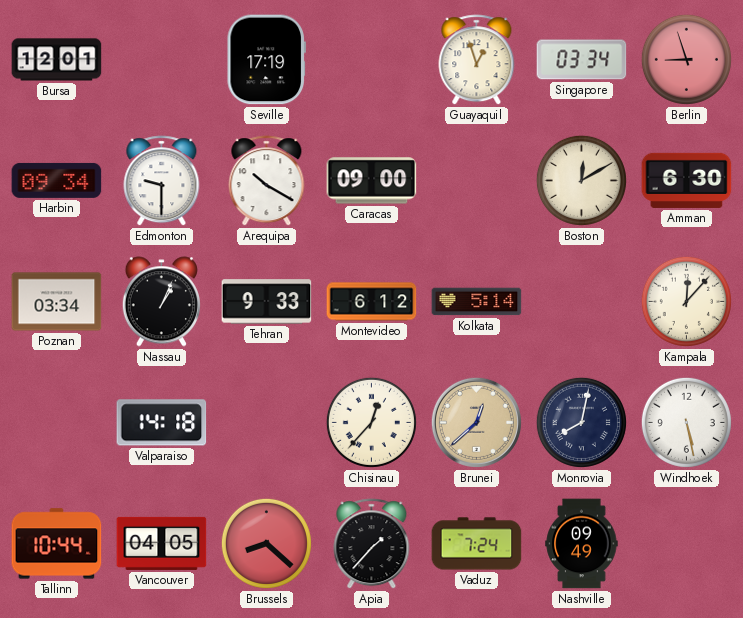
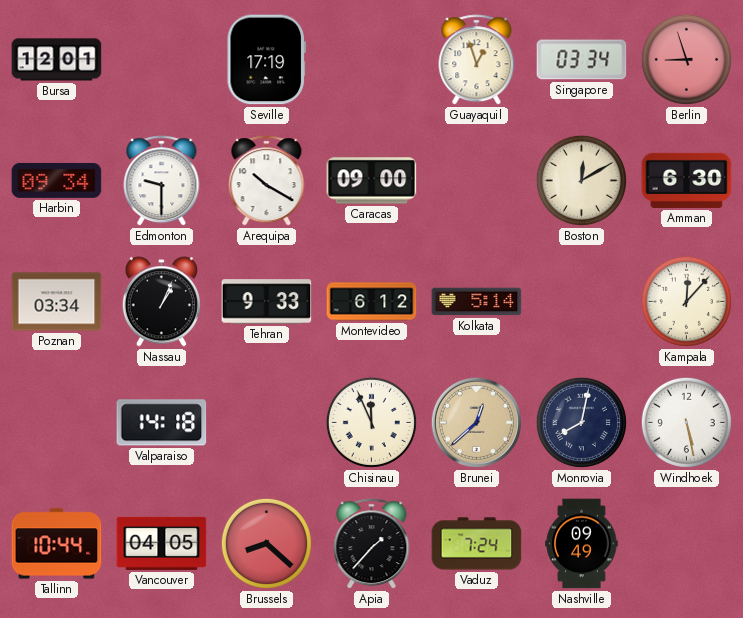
Chisinau: 12:37 -> 11:56
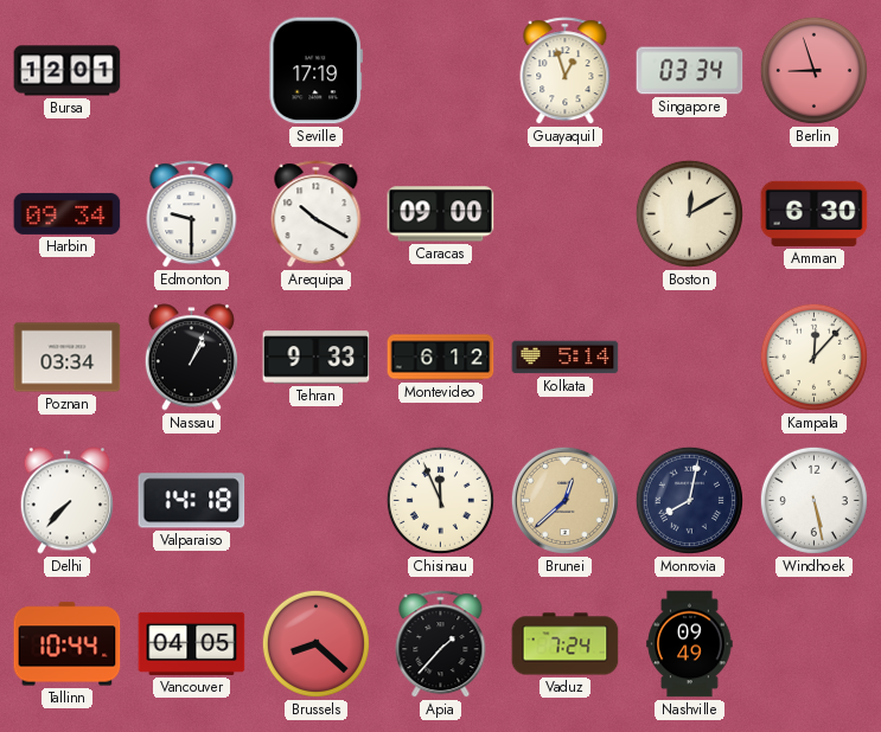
Delhi: none -> 7:37
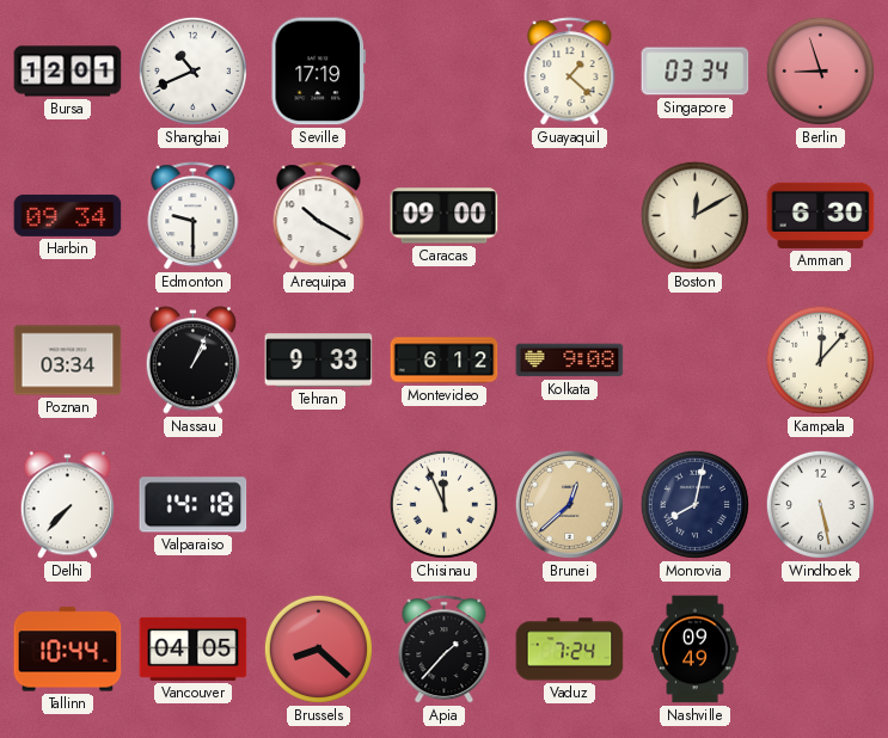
Shanghai: none -> 10:41
Guayaquil: 12:57 -> 1:22
Kolkata: 5:14 -> 9:08
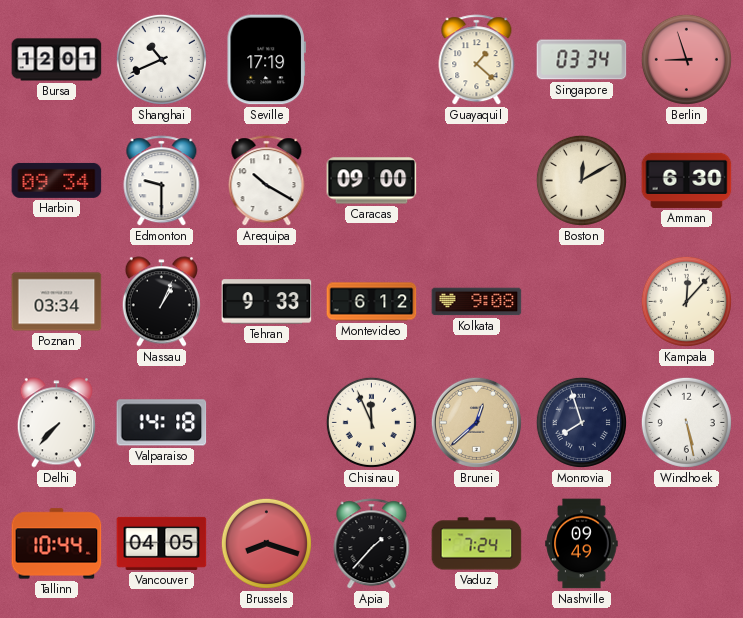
Monrovia: 8:02 -> 7:57
Brussels: 8:22 -> 8:18
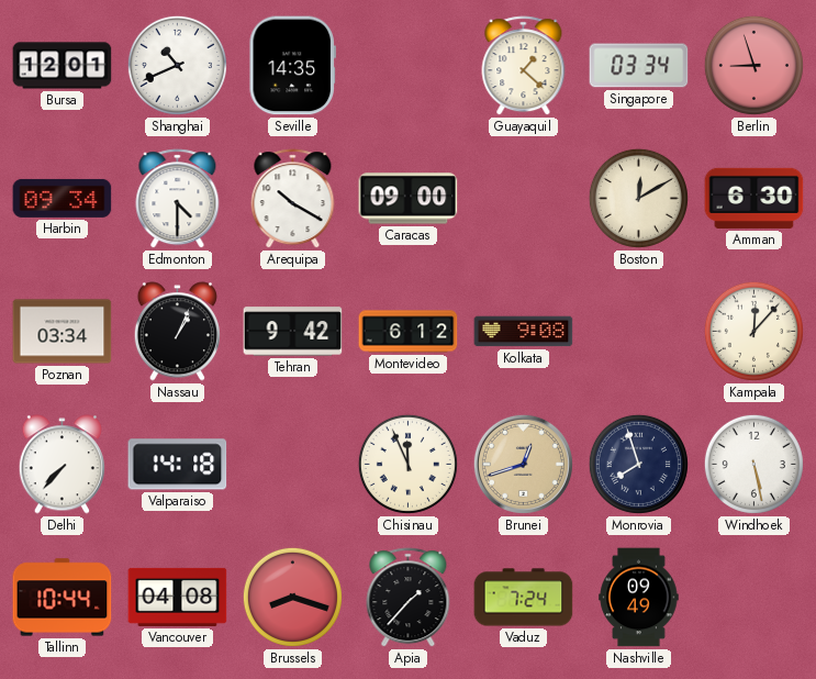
Seville: 17:19 -> 14:35
Edmonton: 9:30 -> 4:30
Tehran: 9:33 -> 9:42
Brunei: 12:38 -> 12:42
Vancouver: 04:05 -> 04:08
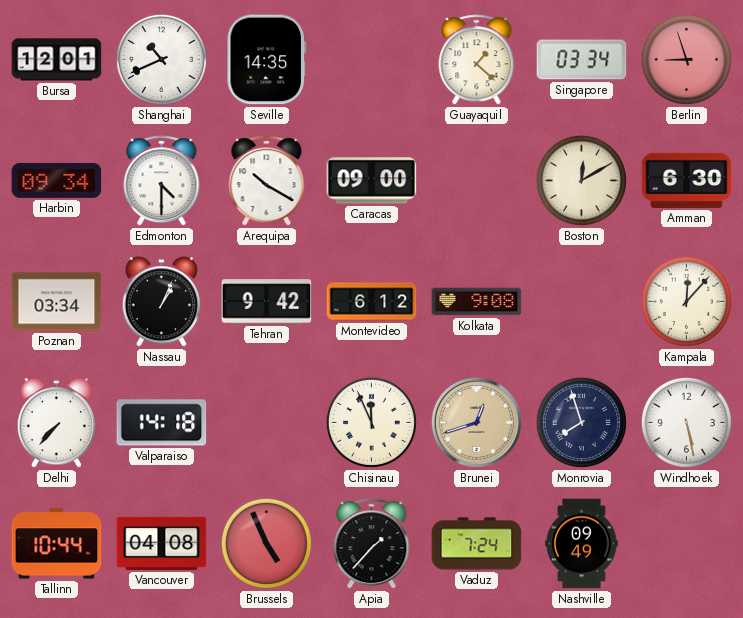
Brussels: 8:18 -> 4:56
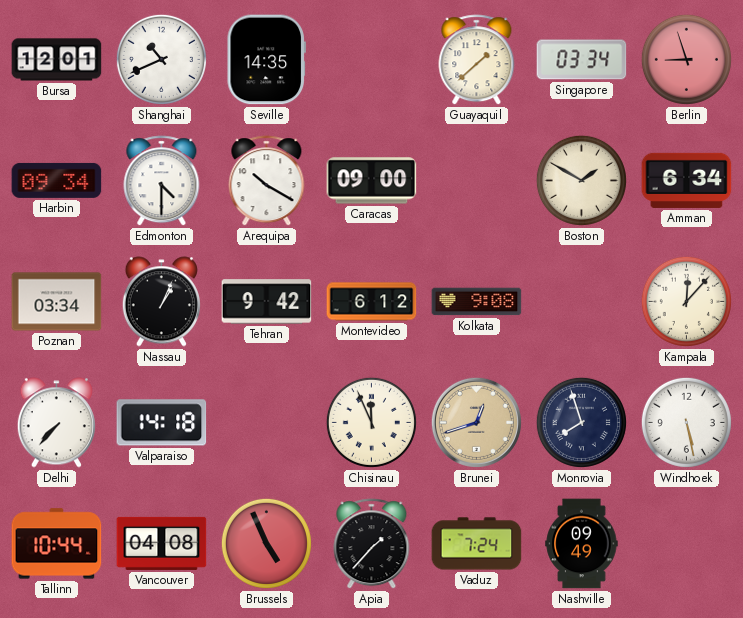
Guayaquil: 1:22 -> 1:38
Boston: 12:10 -> 1:50
Amman: 6:30 -> 6:34
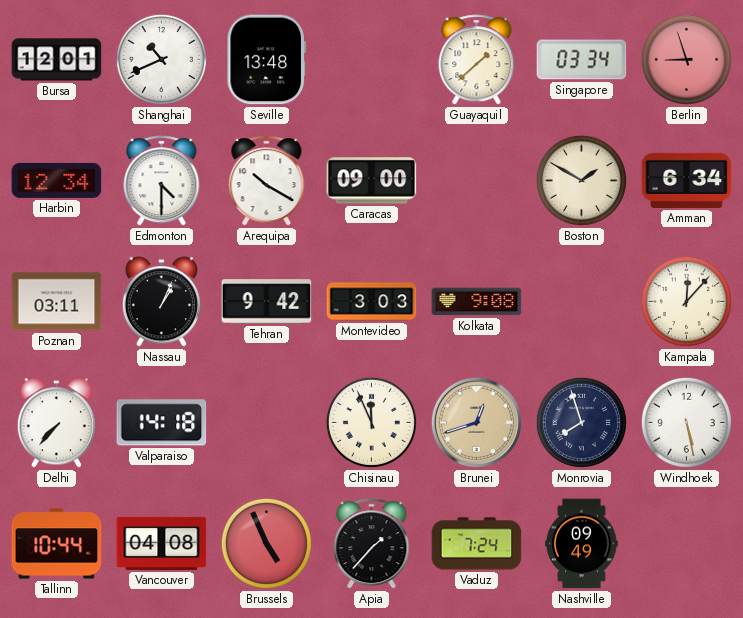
Seville: 14:35 -> 13:48
Harbin: 09:34 -> 12:34
Poznan: 03:34 -> 03:11
Montevideo: 6:12 -> 3:03
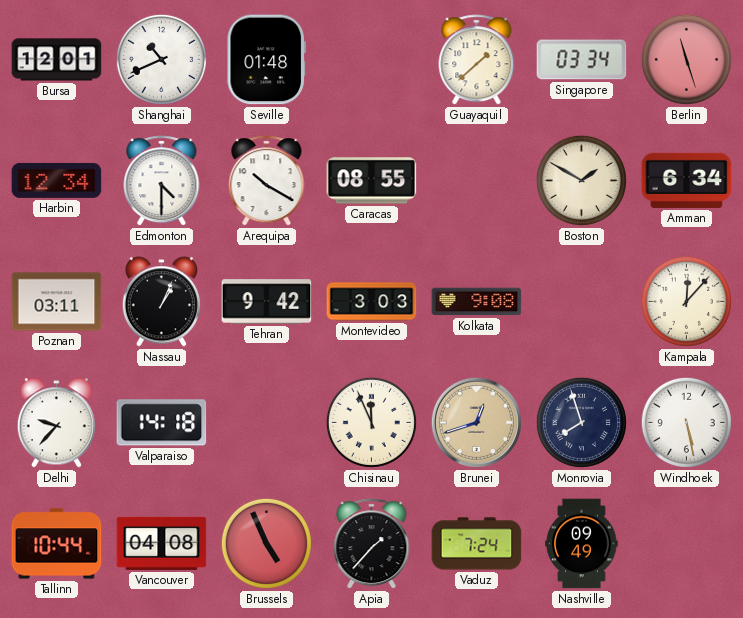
Seville: 13:48 -> 01:48
Berlin: 8:57 -> 11:27
Caracas: 09:00 -> 08:55
Delhi: 7:37 -> 9:37
